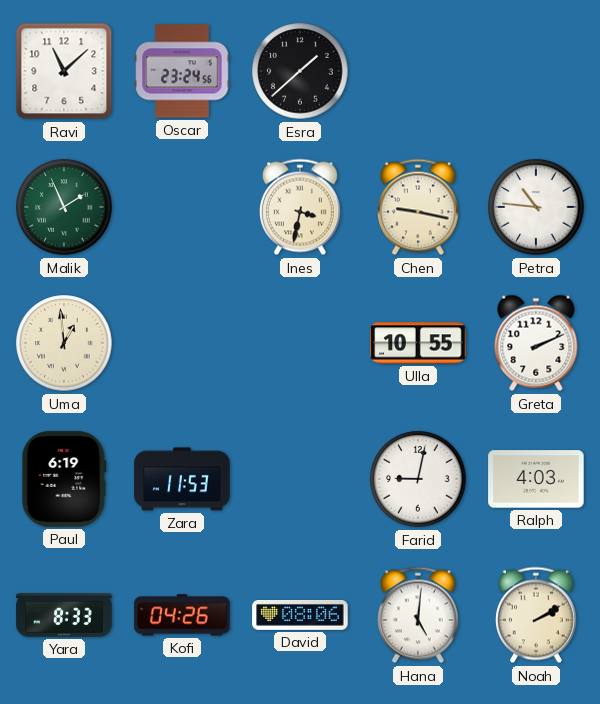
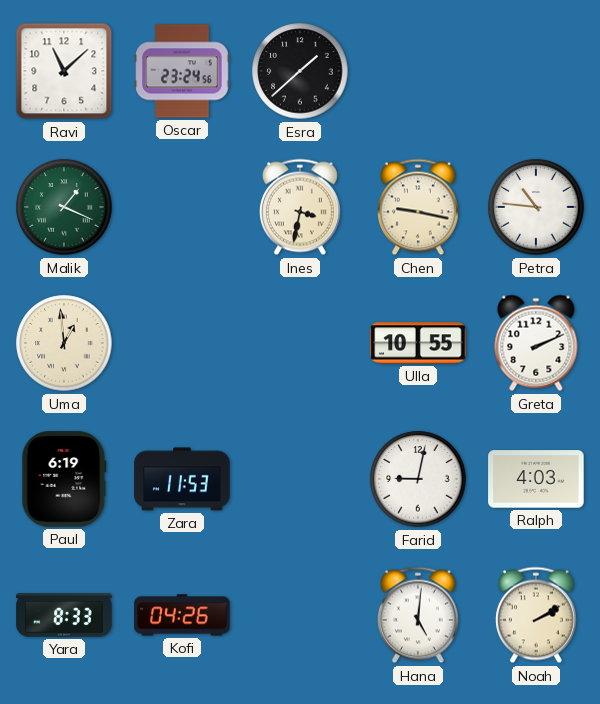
Malik: 1:56 -> 1:19
David: 08:06 -> none
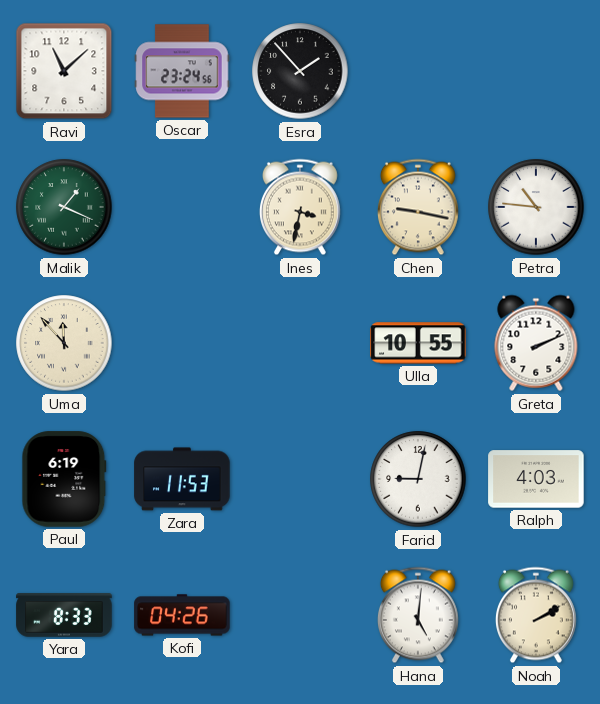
Esra: 1:38 -> 1:53
Uma: 12:59 -> 11:53
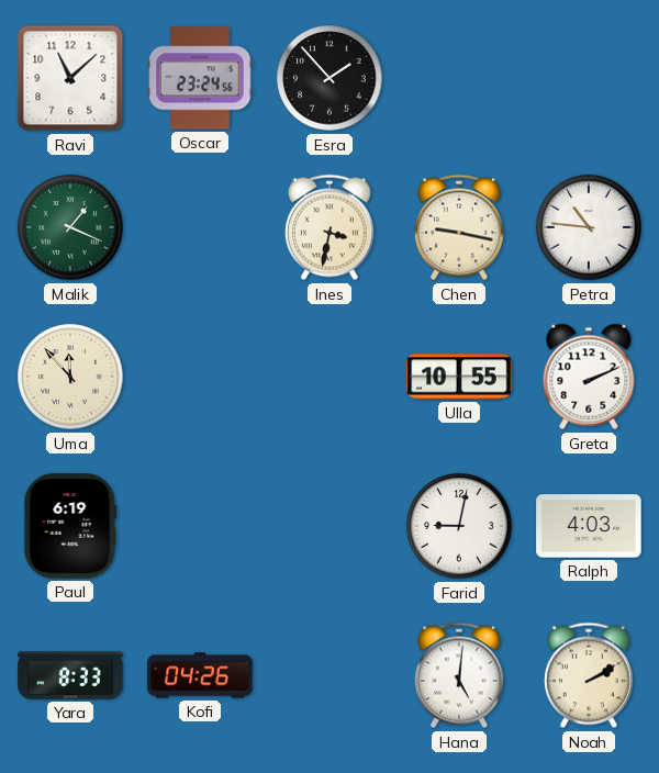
Zara: 11:53 -> none
